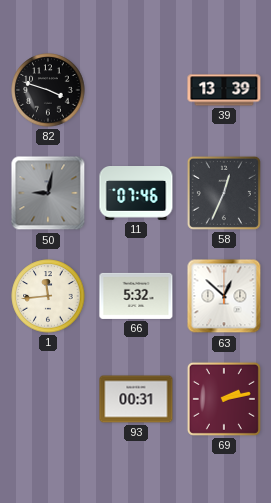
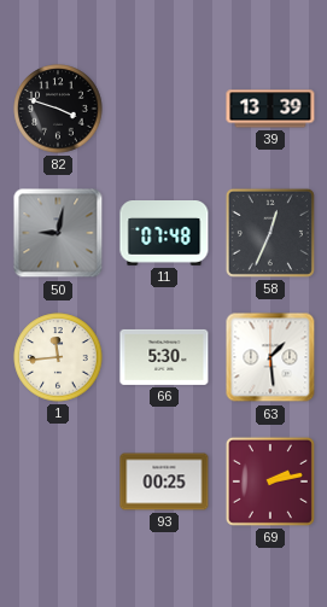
11: 07:46 -> 07:48
66: 5:32 -> 5:30
63: 12:52 -> 1:29
93: 00:31 -> 00:25
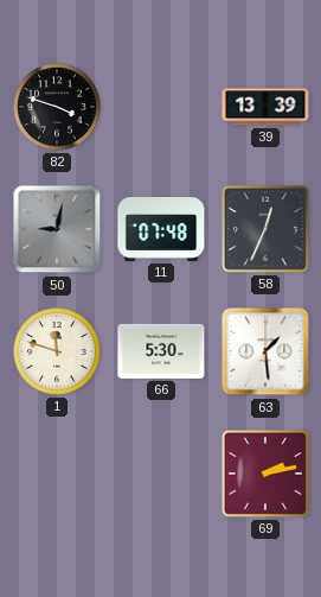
1: 11:44 -> 11:48
93: 00:25 -> none
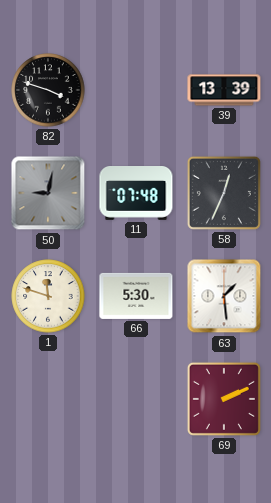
69: 2:13 -> 2:11
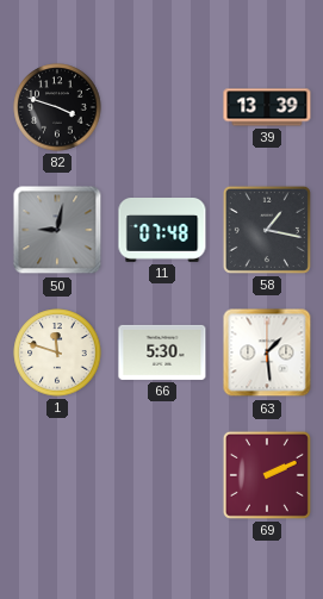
58: 12:34 -> 1:17
